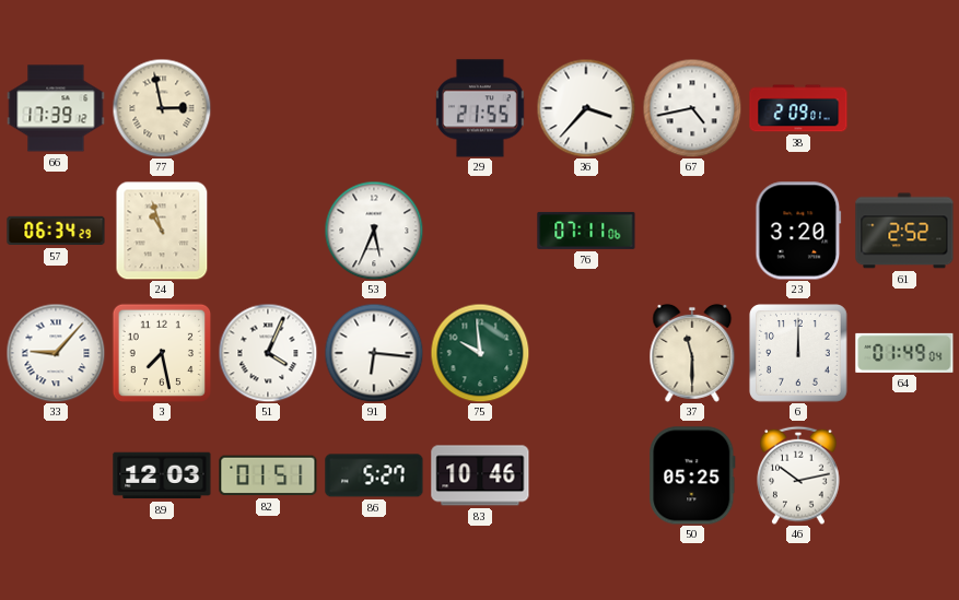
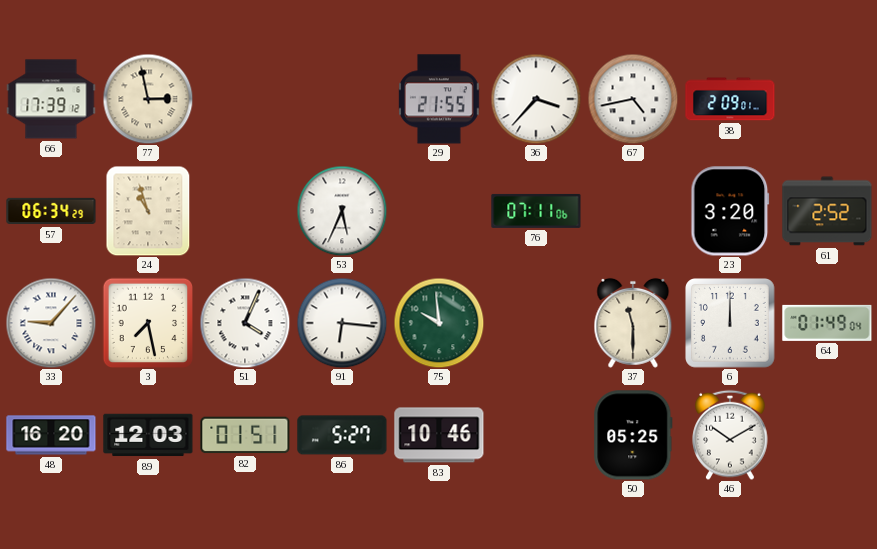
48: none -> 16:20
46: 10:13 -> 10:10
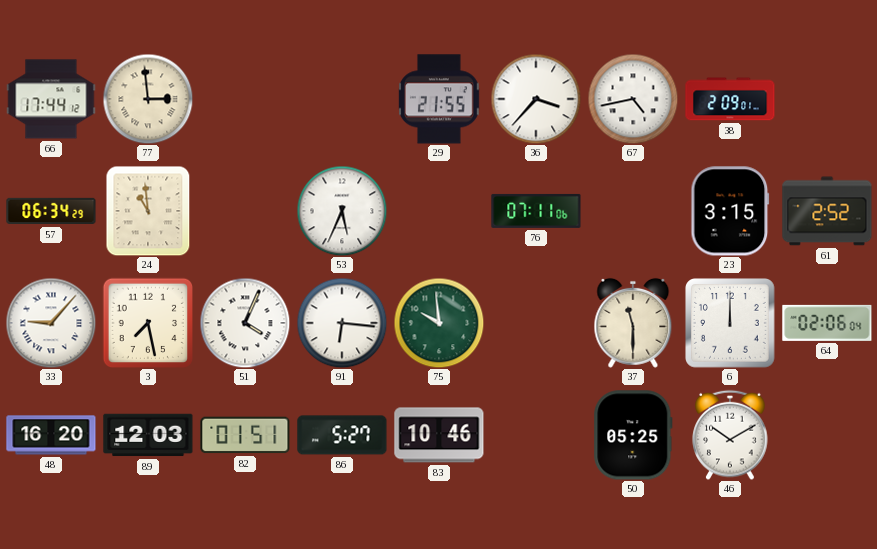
66: 17:39 -> 17:44
77: 2:58 -> 2:59
24: 10:57 -> 10:59
23: 3:20 -> 3:15
64: 01:49 -> 02:06
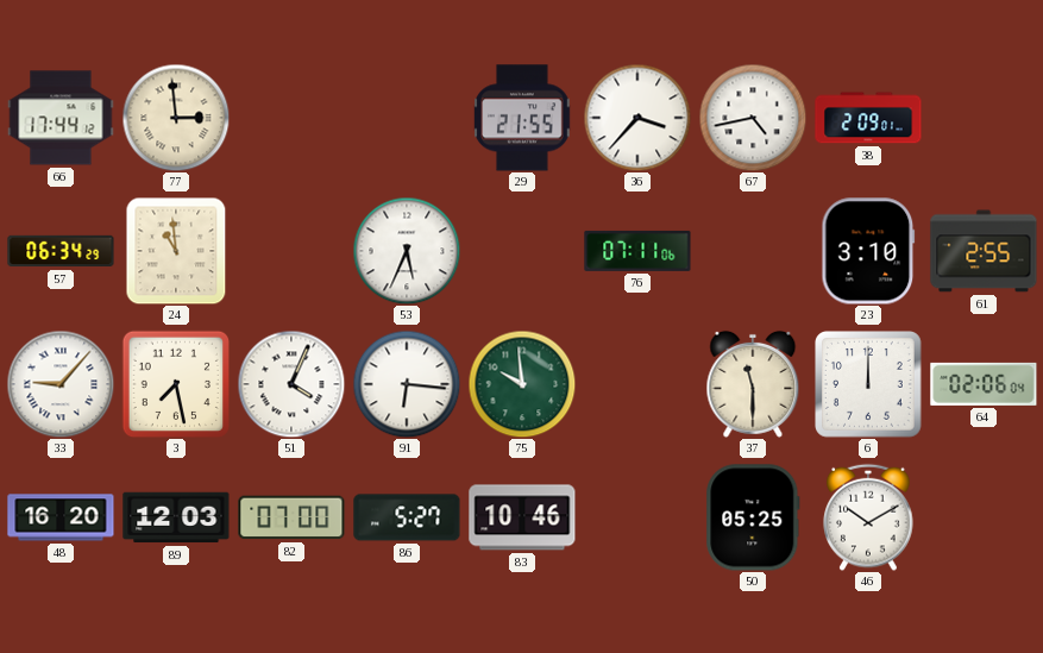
23: 3:15 -> 3:10
61: 2:52 -> 2:55
82: 01:51 -> 07:00
